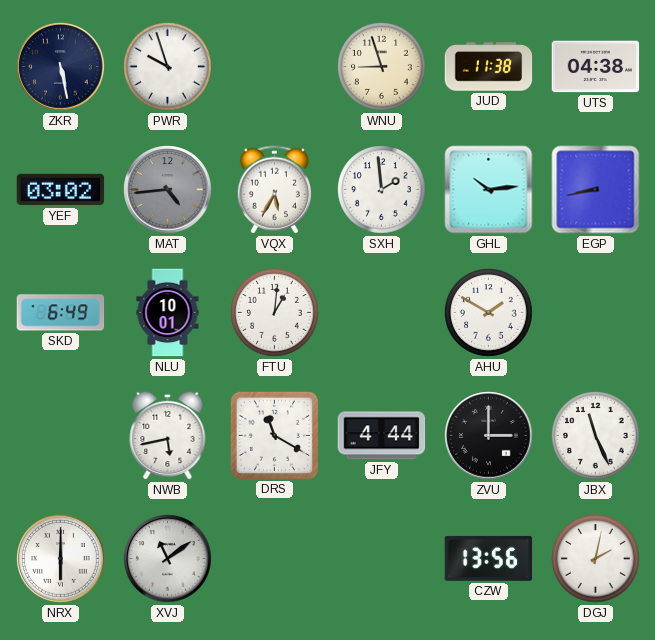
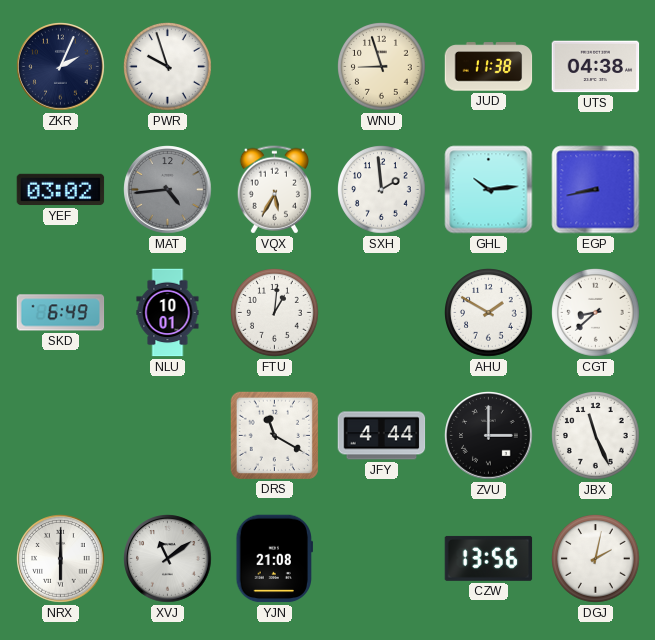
ZKR: 5:28 -> 2:04
CGT: none -> 8:38
NWB: 5:43 -> none
YJN: none -> 21:08
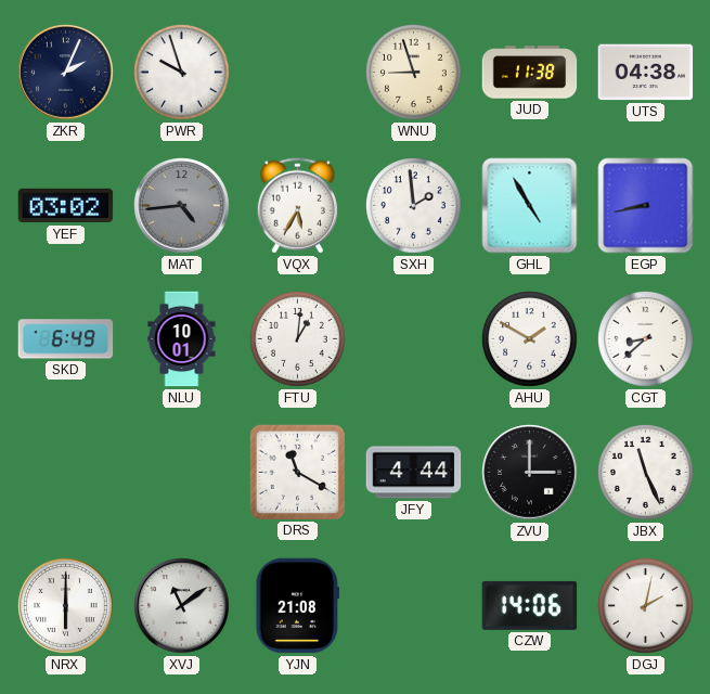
GHL: 10:14 -> 4:55
CZW: 13:56 -> 14:06
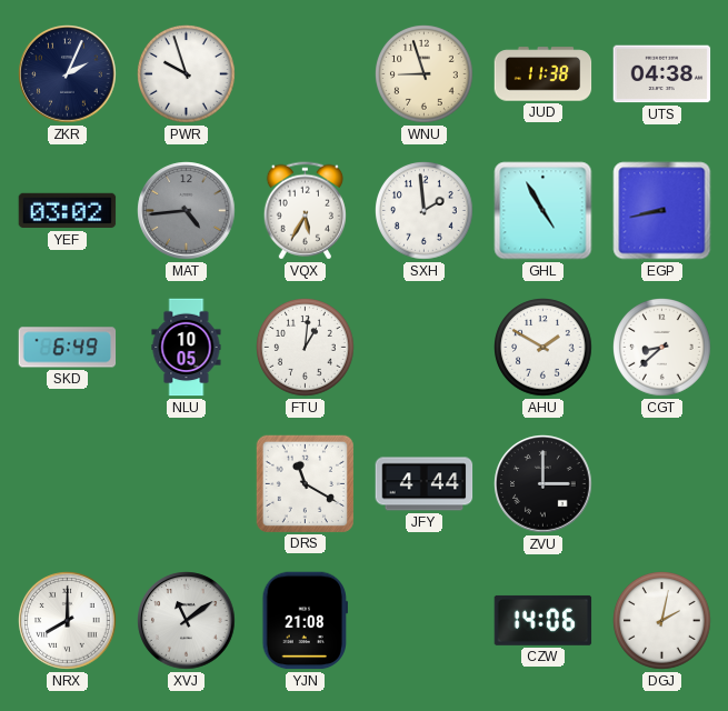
NLU: 10:01 -> 10:05
JBX: 11:26 -> none
NRX: 6:00 -> 8:00
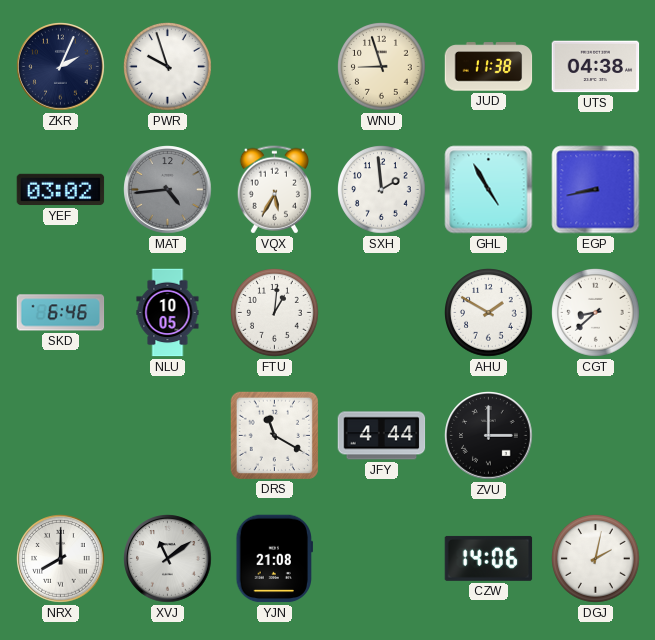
SKD: 6:49 -> 6:46
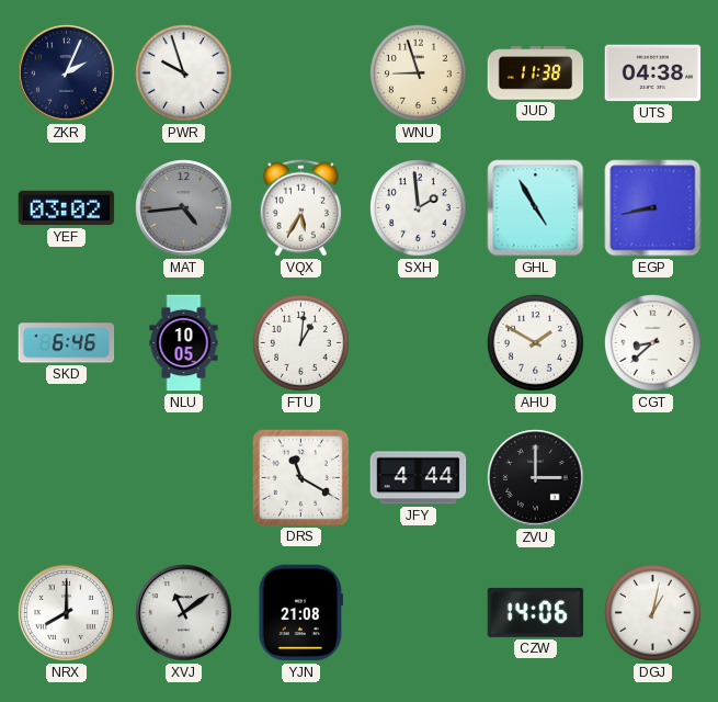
DGJ: 2:02 -> 1:02
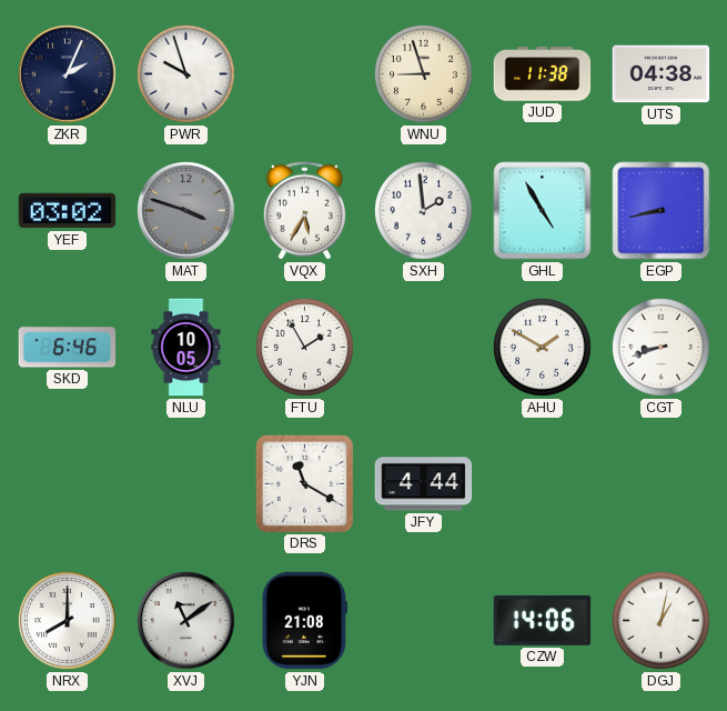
MAT: 4:44 -> 3:48
FTU: 1:01 -> 1:55
CGT: 8:38 -> 8:42
ZVU: 3:00 -> none
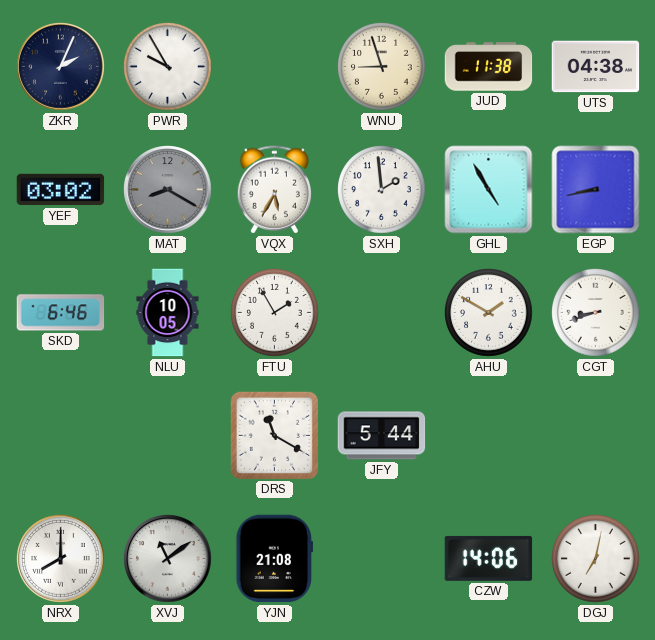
PWR: 9:57 -> 9:55
MAT: 3:48 -> 8:20
JFY: 4:44 -> 5:44
DGJ: 1:02 -> 7:02
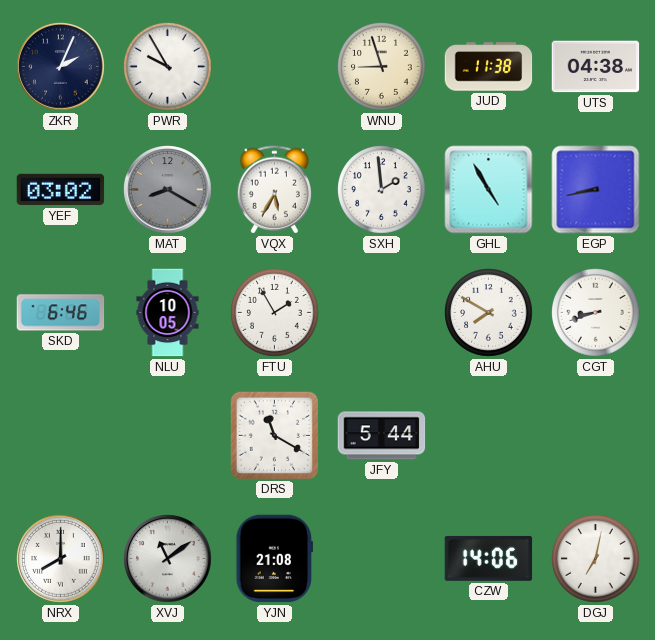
AHU: 1:50 -> 7:50
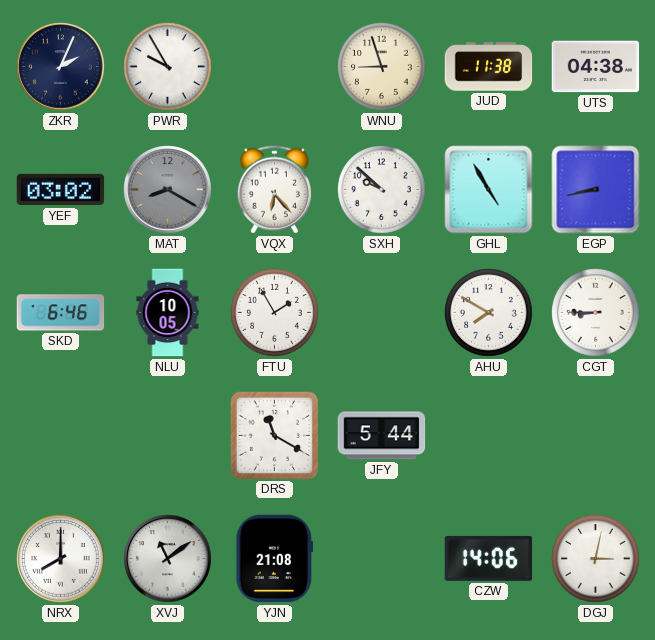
VQX: 5:35 -> 6:23
SXH: 1:59 -> 9:52
CGT: 8:42 -> 8:45
DGJ: 7:02 -> 3:02
